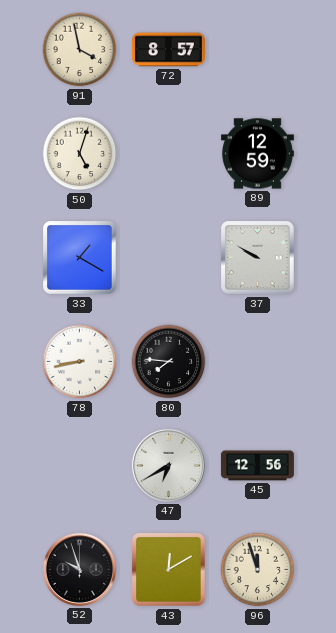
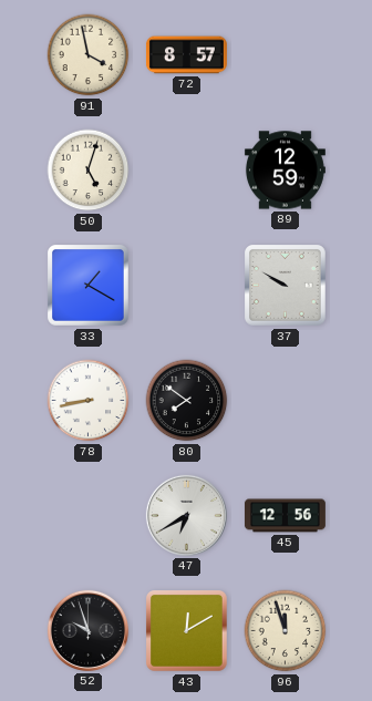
80: 7:46 -> 7:51
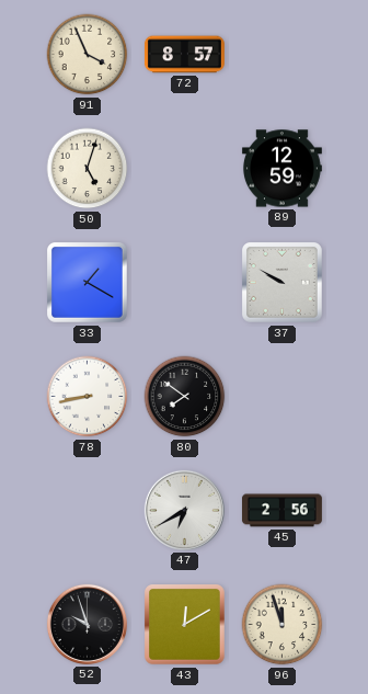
91: 3:58 -> 3:56
45: 12:56 -> 2:56
